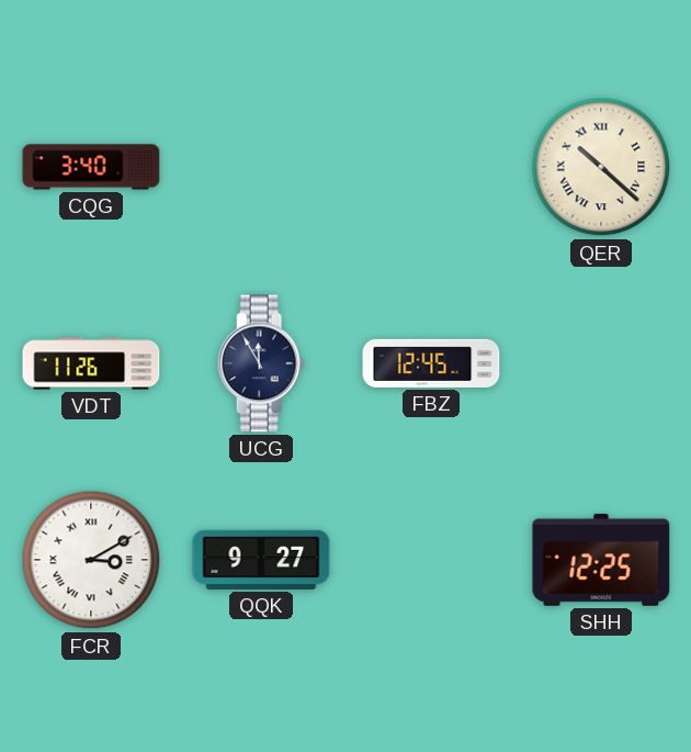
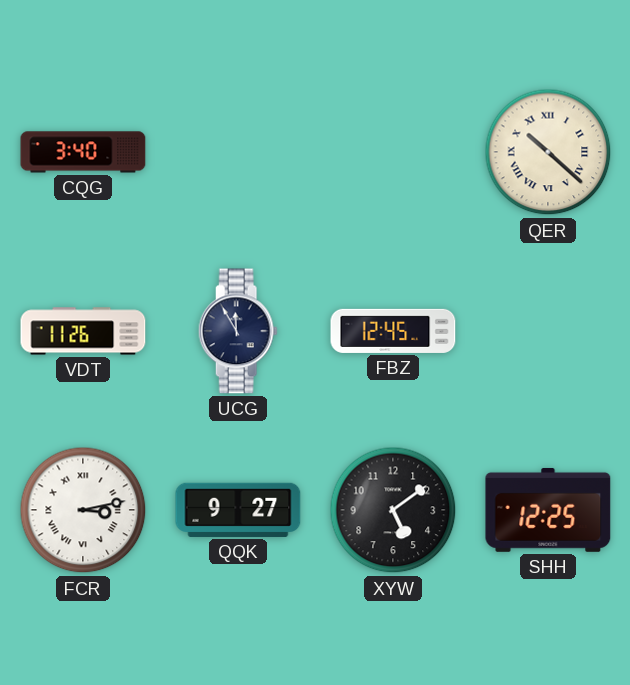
FCR: 3:10 -> 3:13
XYW: none -> 5:09
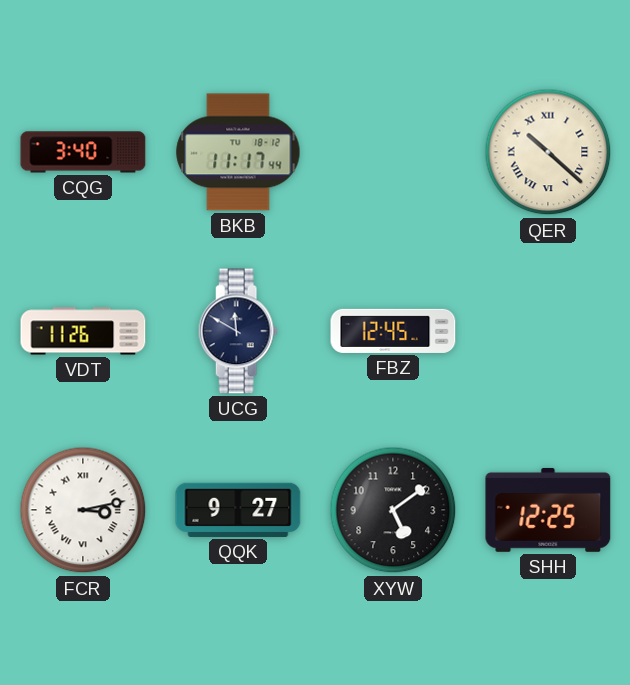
BKB: none -> 11:17
UCG: 11:55 -> 11:50
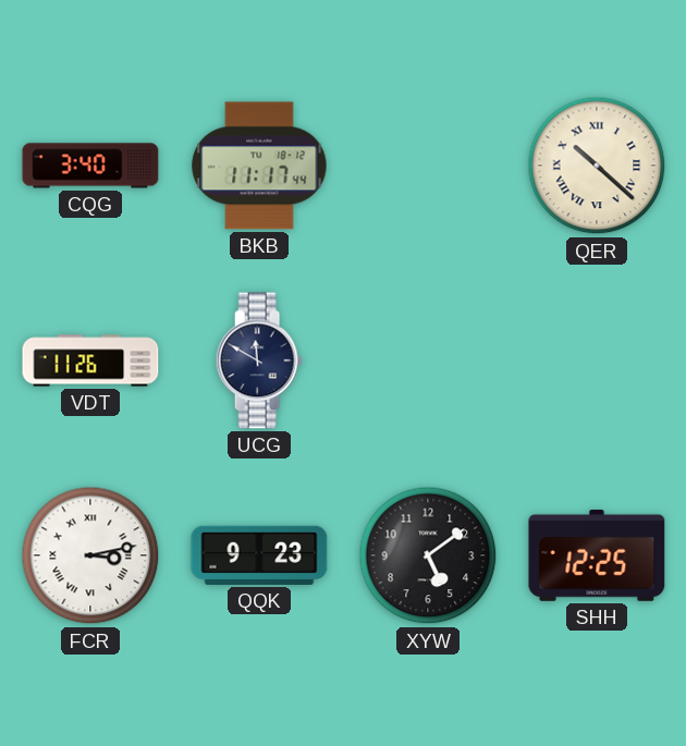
FBZ: 12:45 -> none
QQK: 9:27 -> 9:23
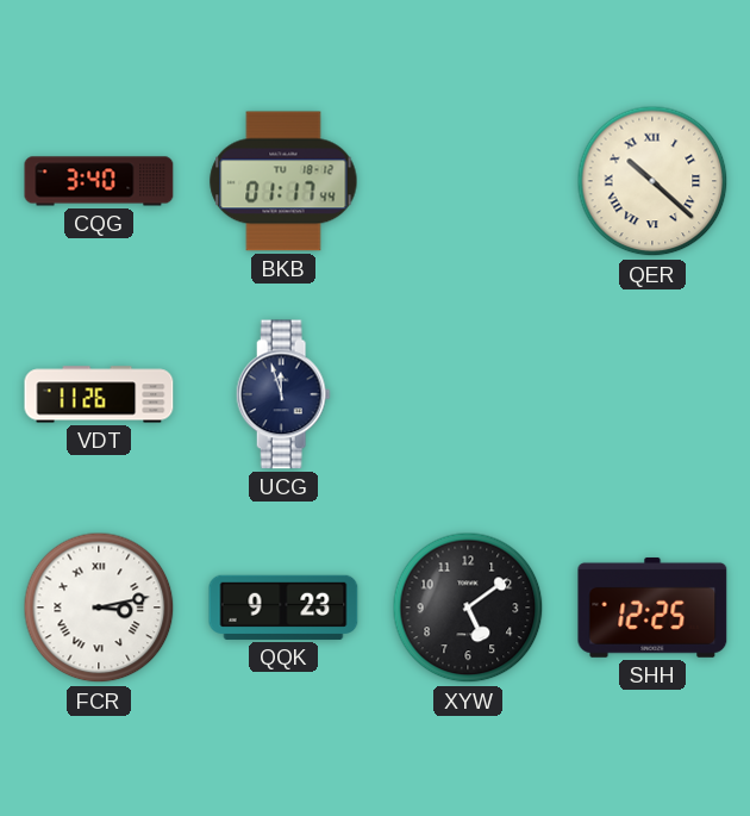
BKB: 11:17 -> 01:17
UCG: 11:50 -> 11:57
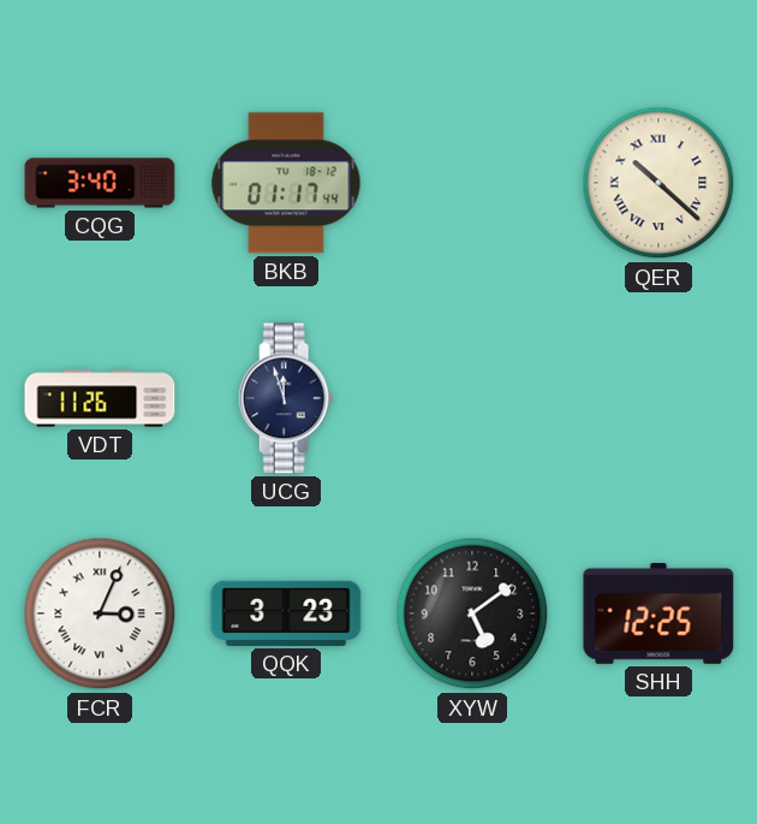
FCR: 3:13 -> 3:04
QQK: 9:23 -> 3:23
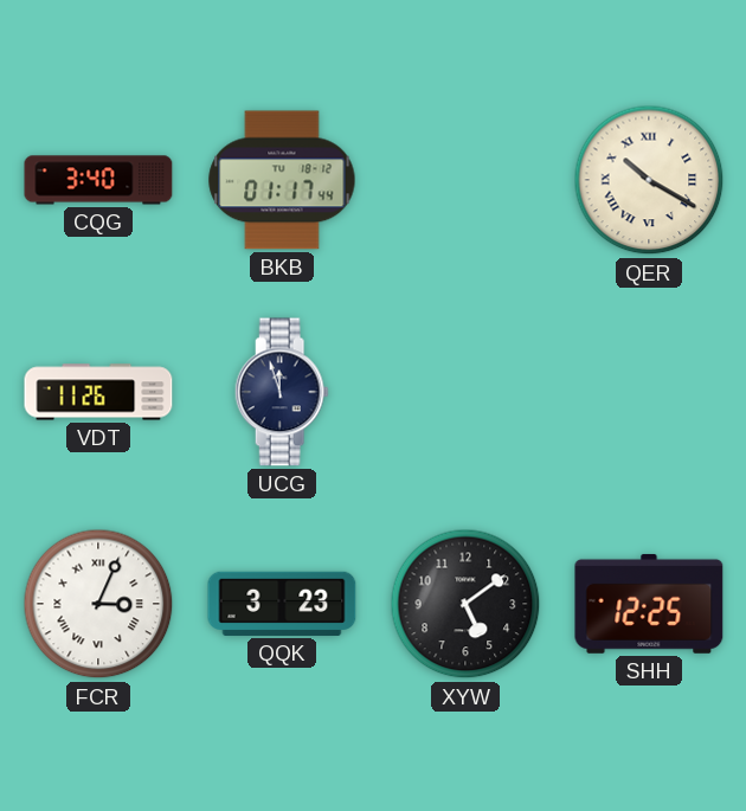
QER: 10:22 -> 10:20
